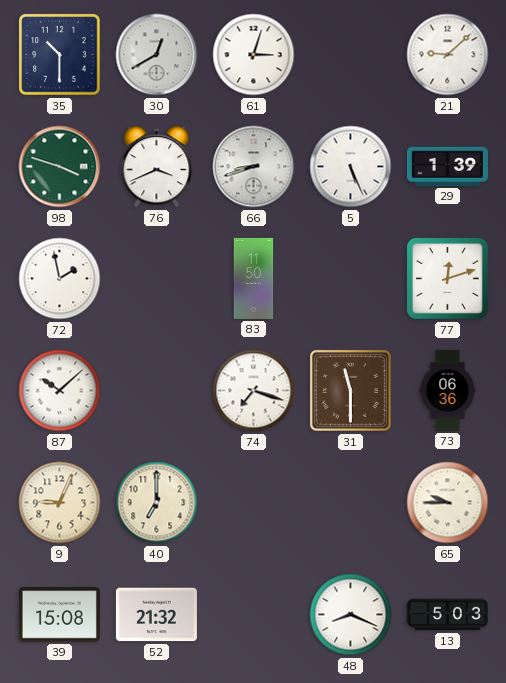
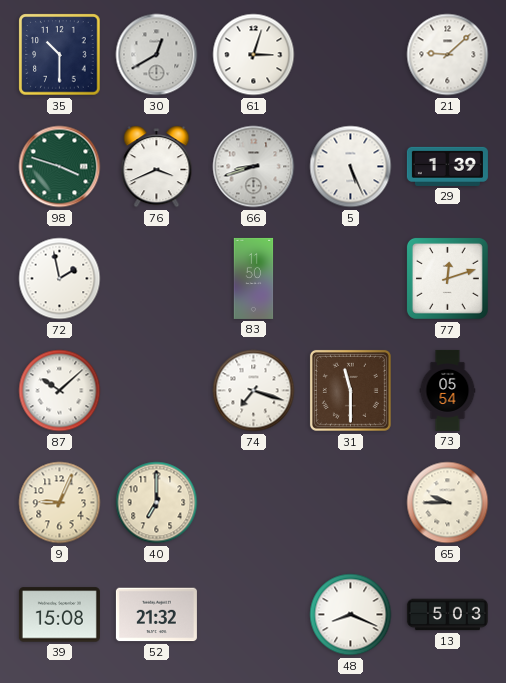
73: 06:36 -> 05:54
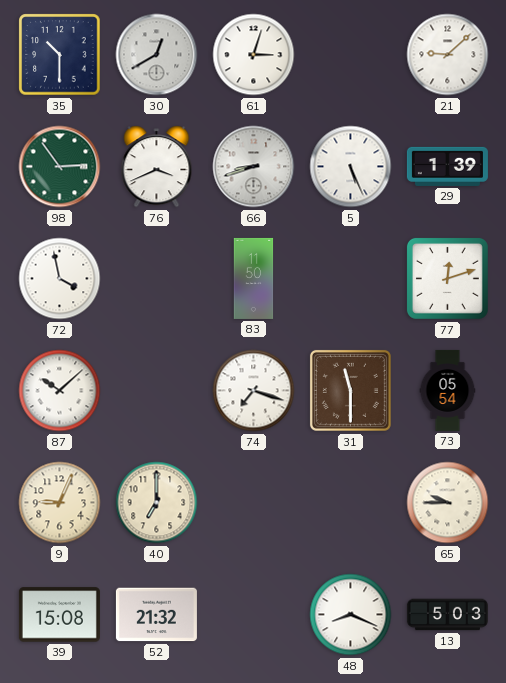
98: 3:48 -> 2:54
72: 1:58 -> 3:58
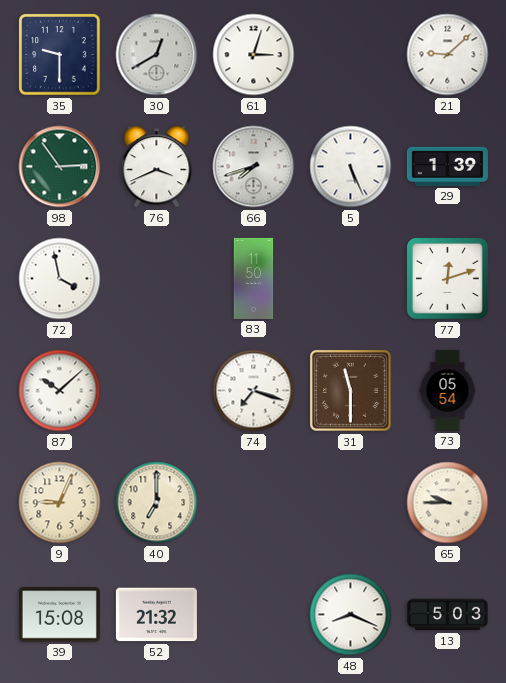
35: 10:30 -> 9:30
66: 8:42 -> 7:42
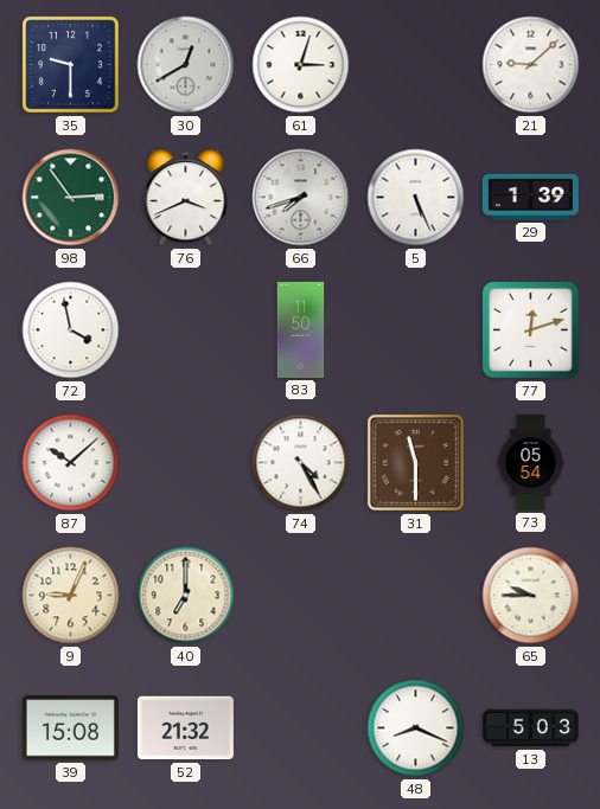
74: 7:18 -> 4:25
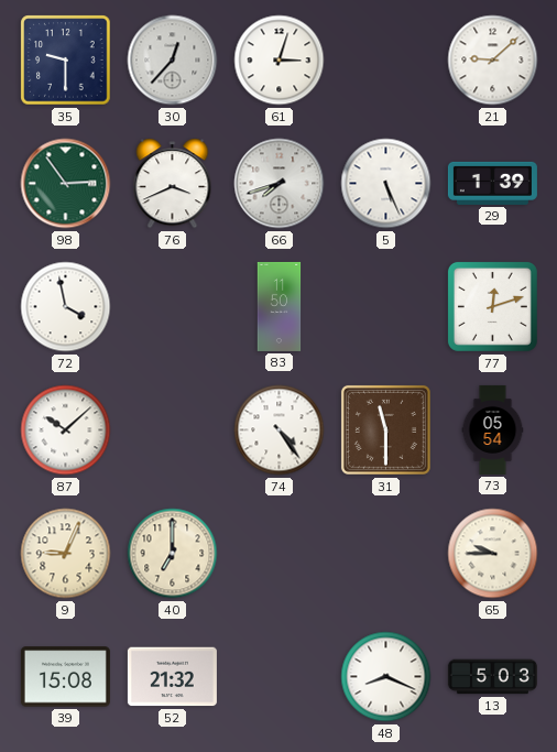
30: 12:40 -> 12:37
74: 4:25 -> 4:24
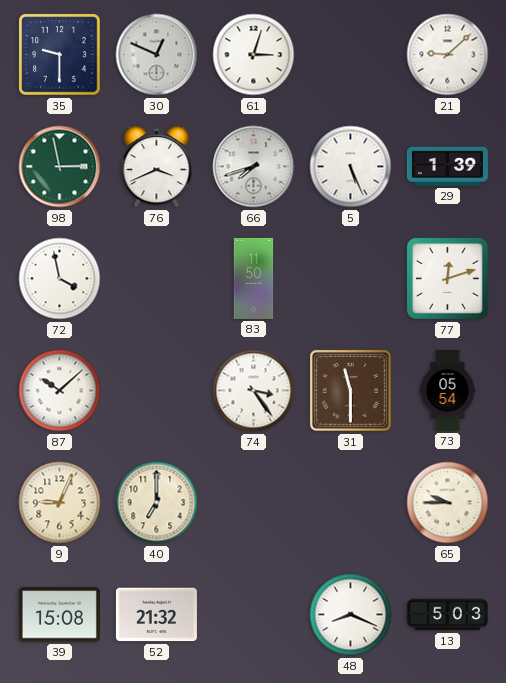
30: 12:37 -> 12:49
98: 2:54 -> 2:58
74: 4:24 -> 3:24
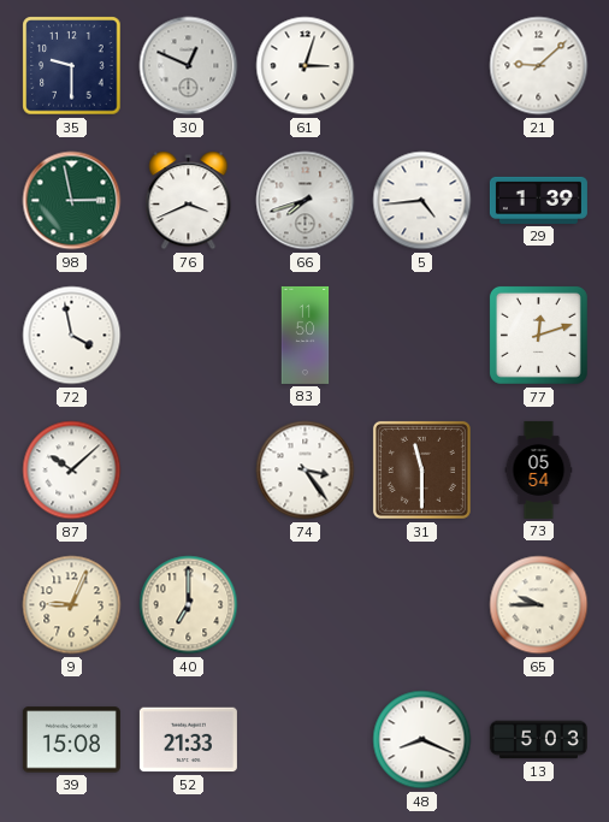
5: 5:26 -> 4:44
52: 21:32 -> 21:33
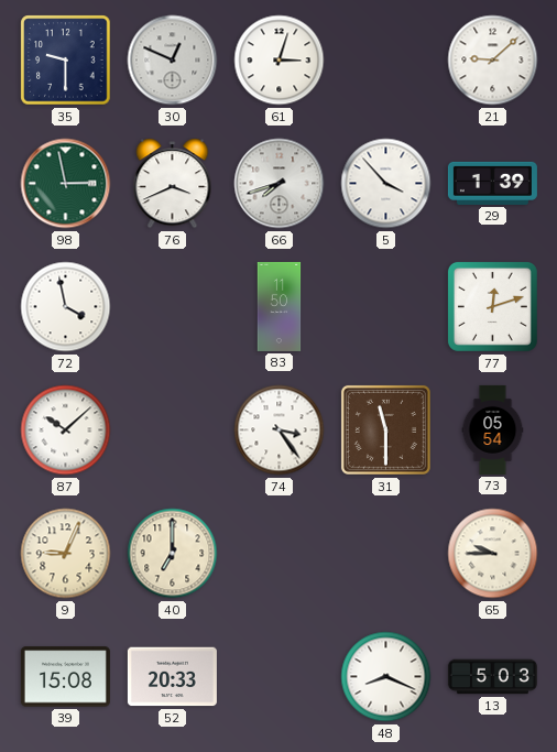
5: 4:44 -> 3:53
52: 21:33 -> 20:33
